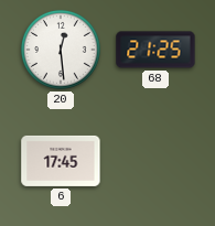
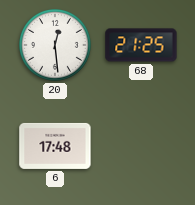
6: 17:45 -> 17:48
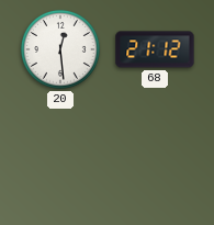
68: 21:25 -> 21:12
6: 17:48 -> none
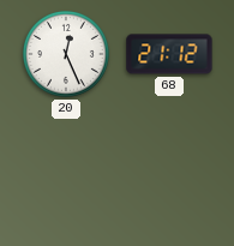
20: 12:29 -> 12:26
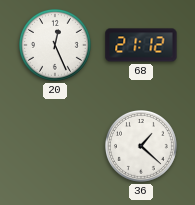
36: none -> 1:22
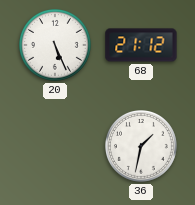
20: 12:26 -> 5:26
36: 1:22 -> 1:32
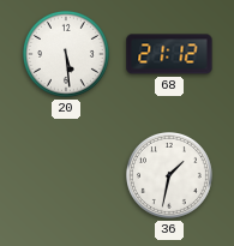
20: 5:26 -> 5:29
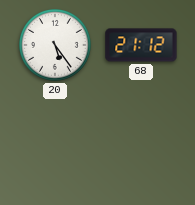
20: 5:29 -> 5:24
36: 1:32 -> none
